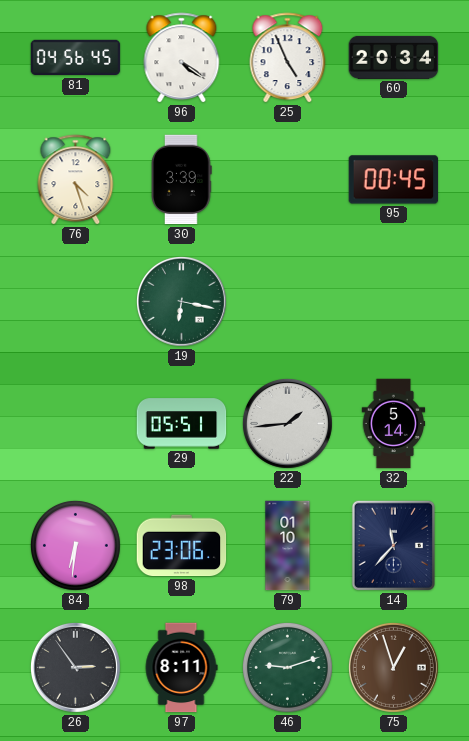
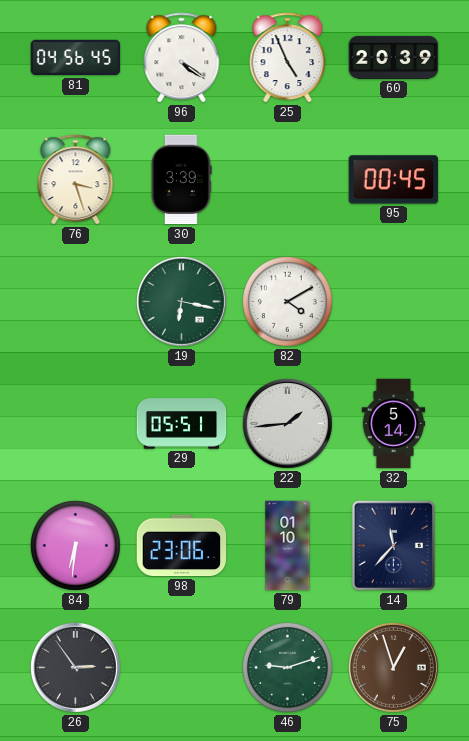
60: 20:34 -> 20:39
76: 4:27 -> 3:27
82: none -> 4:10
97: 8:11 -> none
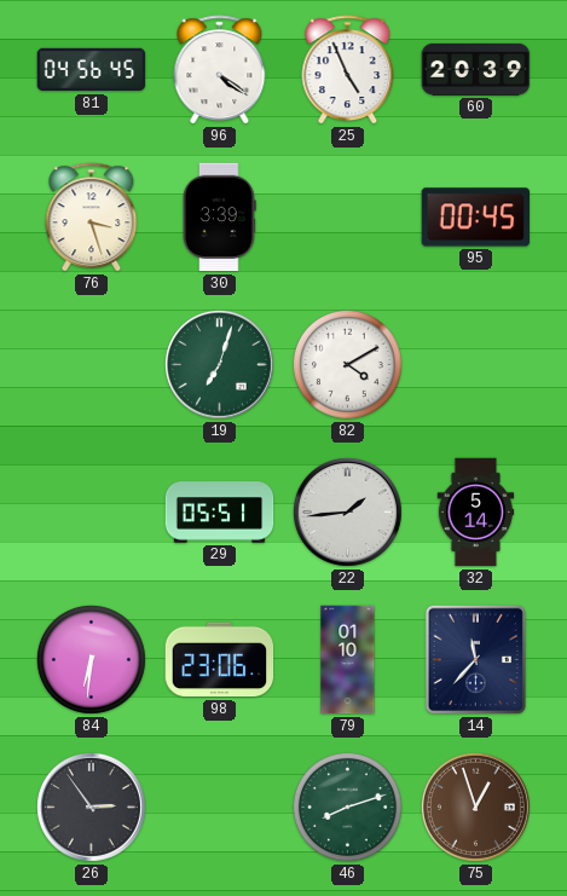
19: 6:17 -> 7:03
46: 9:12 -> 8:12
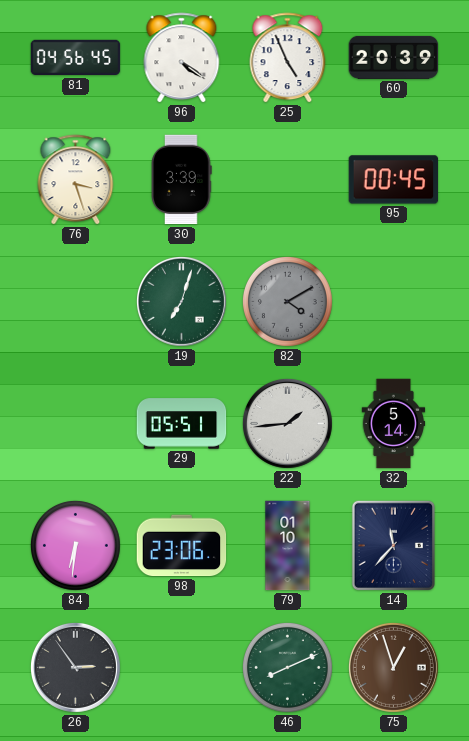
82 dial: white -> grey
46: 8:12 -> 8:11
